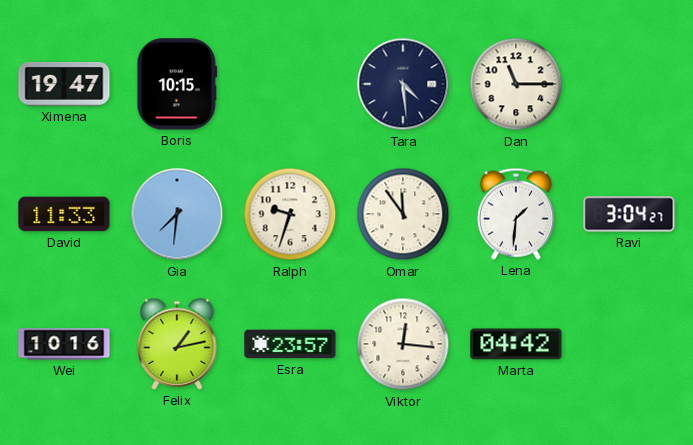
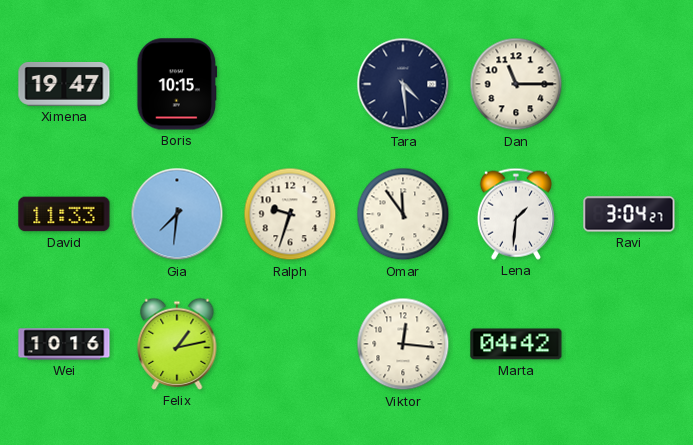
Esra: 23:57 -> none
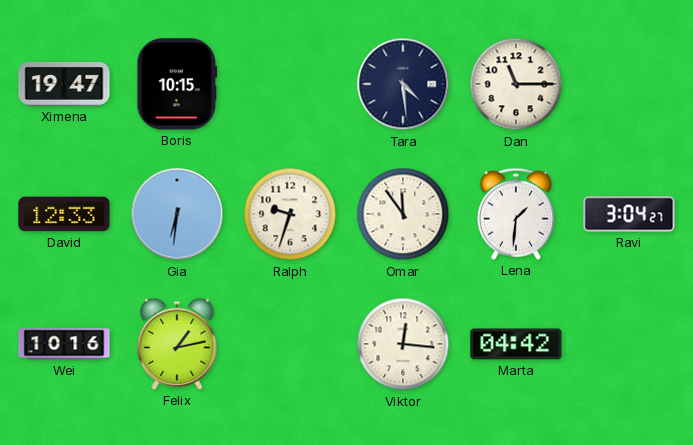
David: 11:33 -> 12:33
Gia: 7:31 -> 6:31
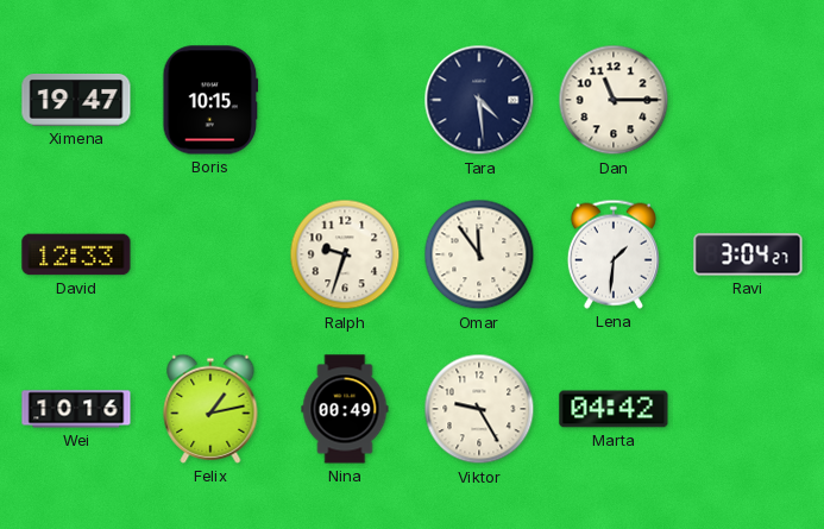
Gia: 6:31 -> none
Nina: none -> 00:49
Viktor: 12:16 -> 9:25
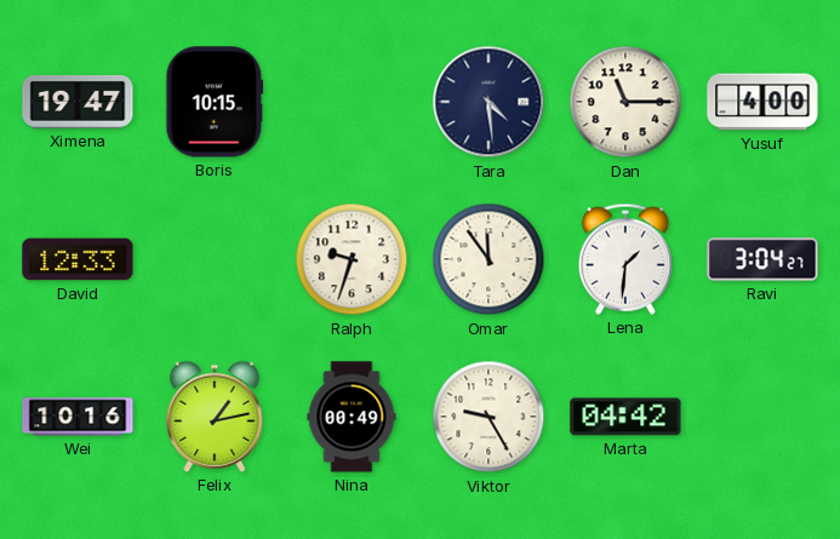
Yusuf: none -> 4:00
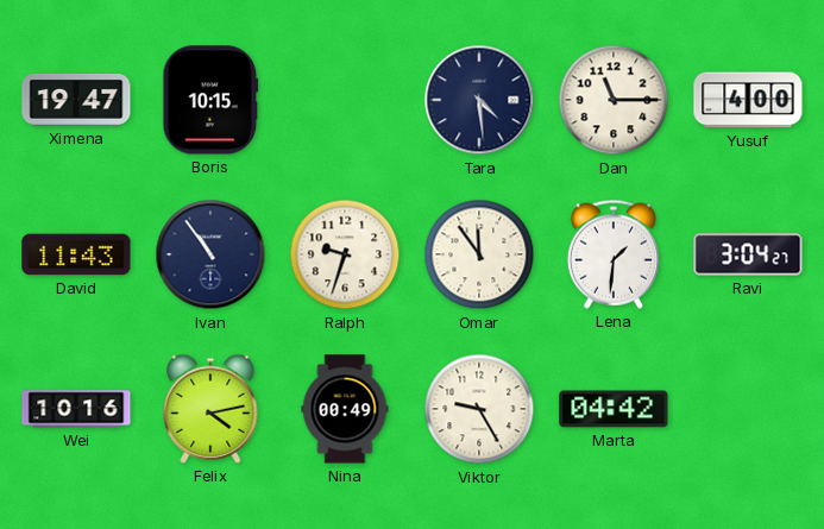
David: 12:33 -> 11:43
Ivan: none -> 10:54
Felix: 1:13 -> 4:13
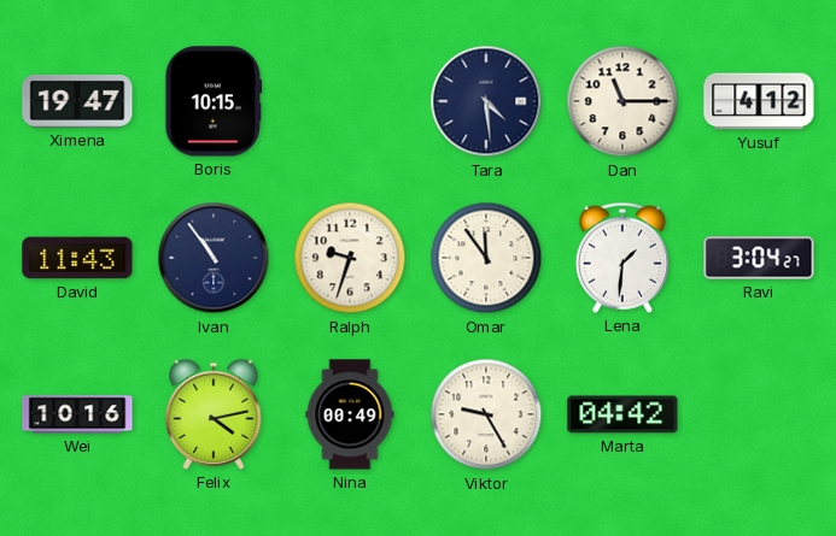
Yusuf: 4:00 -> 4:12
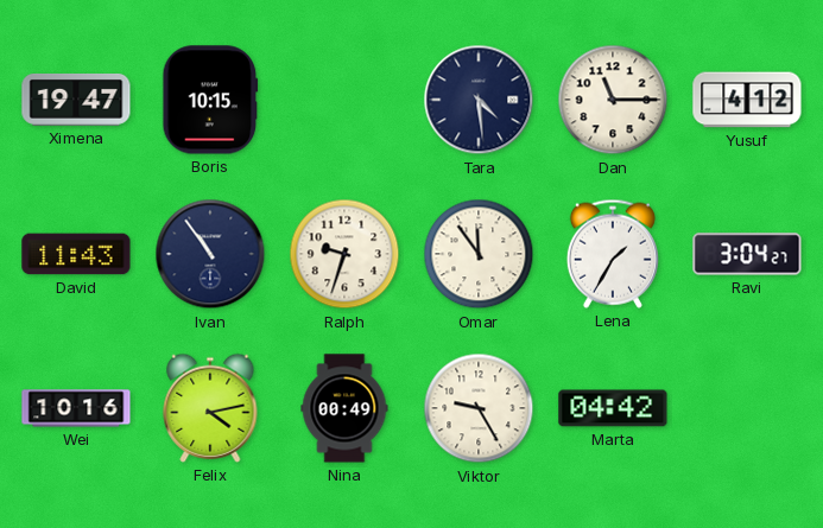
Lena: 1:31 -> 1:35
